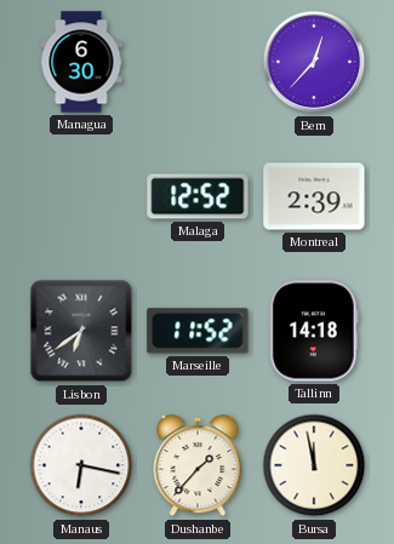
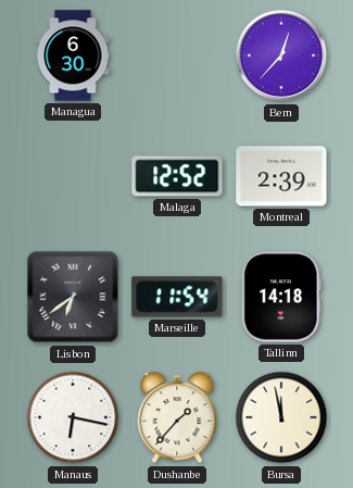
Marseille: 11:52 -> 11:54
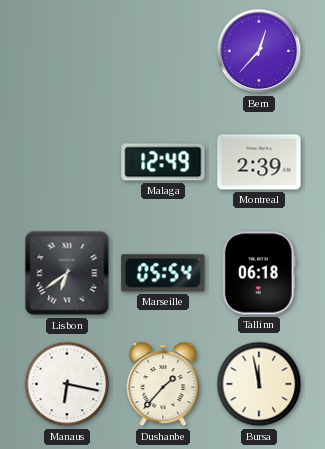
Managua: 6:30 -> none
Malaga: 12:52 -> 12:49
Marseille: 11:54 -> 05:54
Tallinn: 14:18 -> 06:18
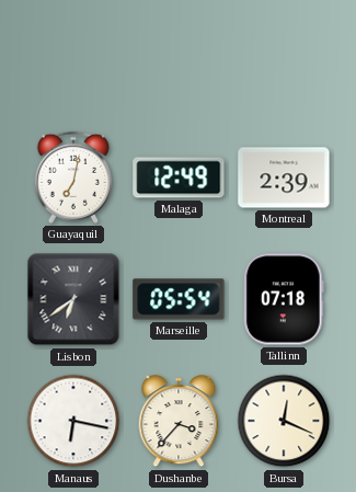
Bern: 12:37 -> none
Guayaquil: none -> 7:02
Tallinn: 06:18 -> 07:18
Dushanbe: 1:37 -> 3:37
Bursa: 11:58 -> 12:19
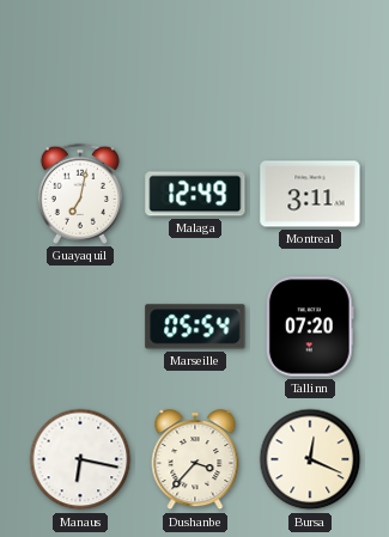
Montreal: 2:39 -> 3:11
Lisbon: 6:39 -> none
Tallinn: 07:18 -> 07:20
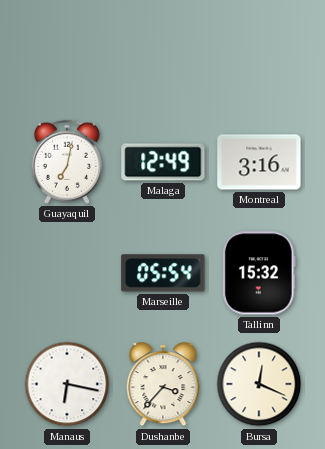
Montreal: 3:11 -> 3:16
Tallinn: 07:20 -> 15:32
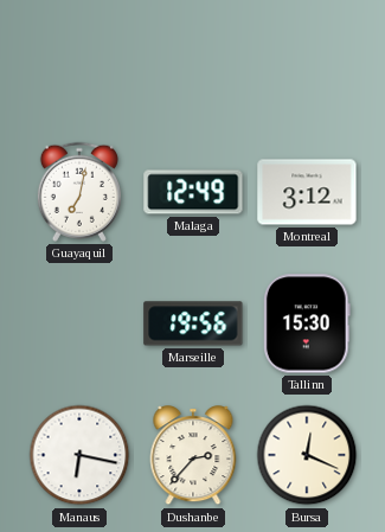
Montreal: 3:16 -> 3:12
Marseille: 05:54 -> 19:56
Tallinn: 15:32 -> 15:30
Dushanbe: 3:37 -> 2:37
